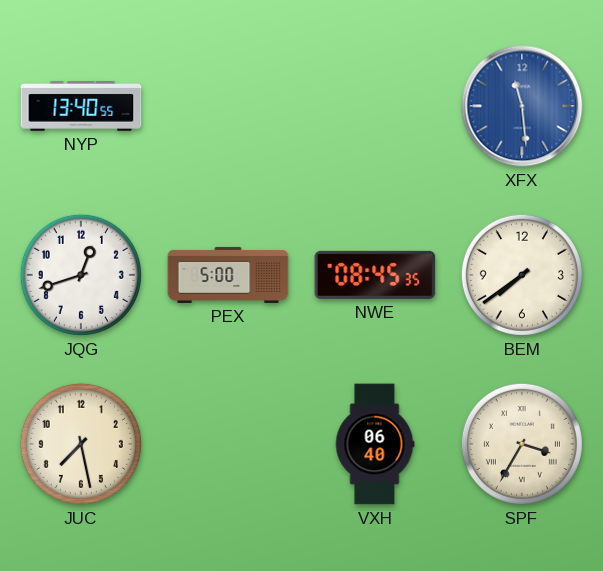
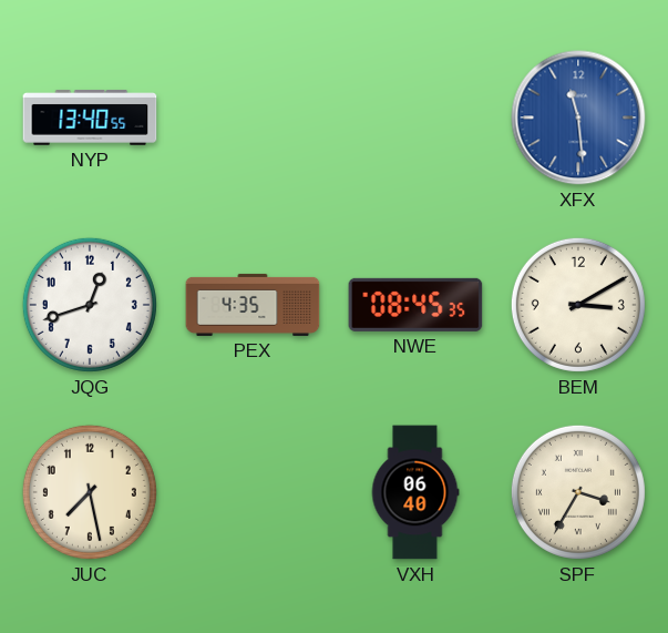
PEX: 5:00 -> 4:35
BEM: 7:39 -> 3:10
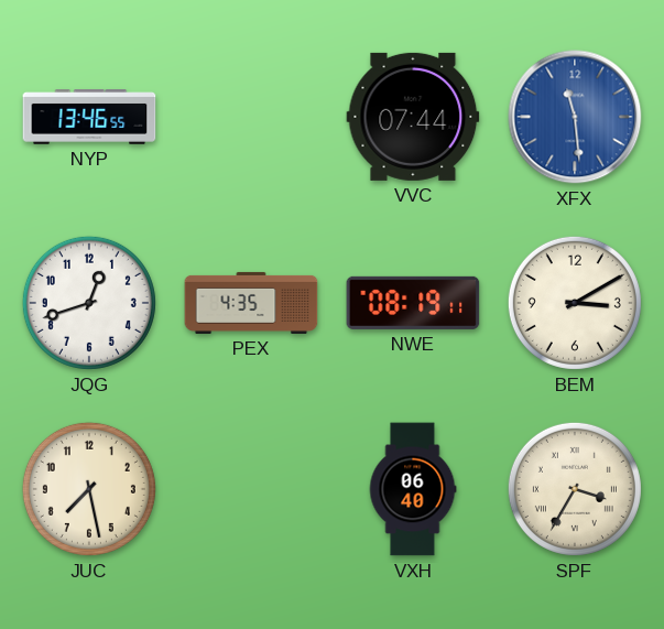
NYP: 13:40 -> 13:46
VVC: none -> 07:44
NWE: 08:45 -> 08:19
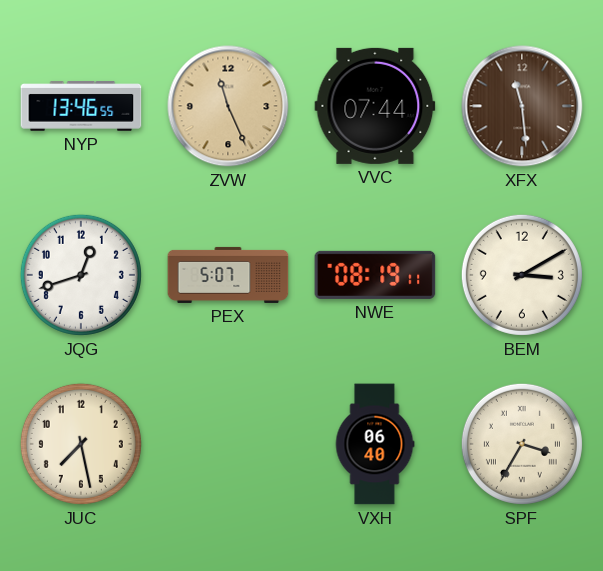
ZVW: none -> 11:26
XFX dial: blue -> brown
PEX: 4:35 -> 5:07
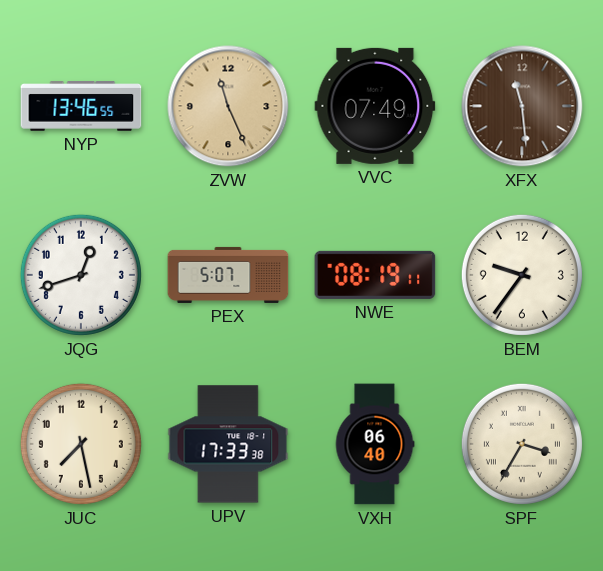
VVC: 07:44 -> 07:49
BEM: 3:10 -> 9:36
UPV: none -> 17:33
